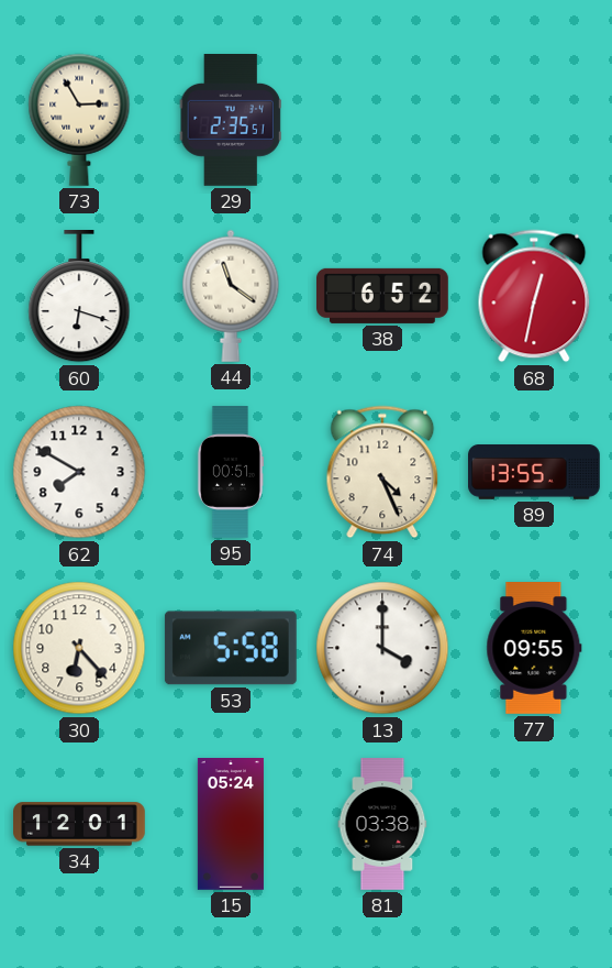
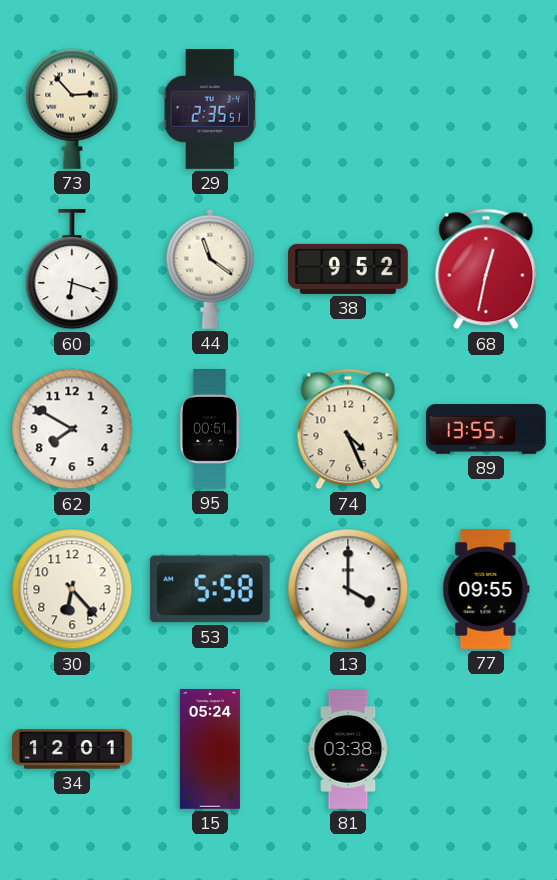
73: 2:55 -> 2:53
38: 6:52 -> 9:52
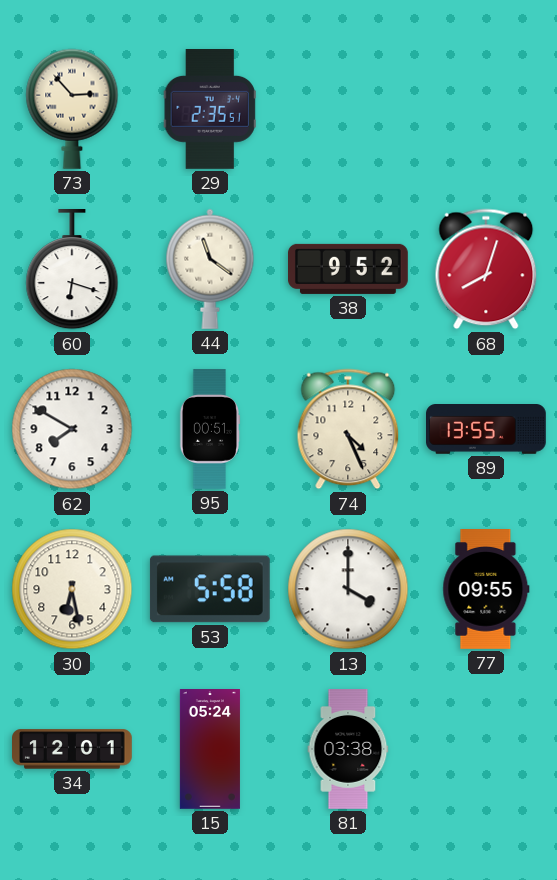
68: 12:32 -> 8:03
30: 6:23 -> 6:28
